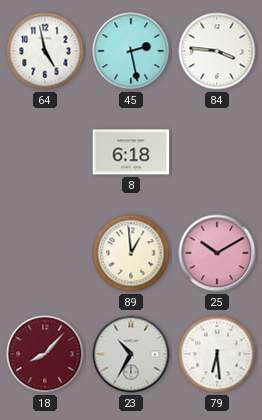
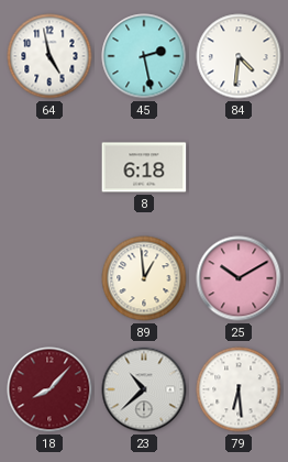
84: 3:46 -> 4:31
23: 10:35 -> 10:38
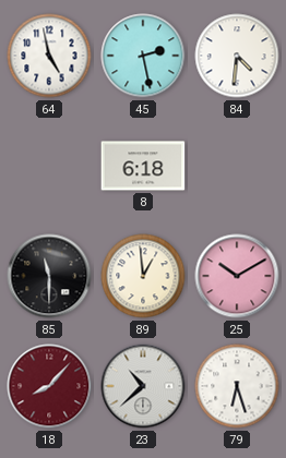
85: none -> 11:30
79: 6:29 -> 6:27
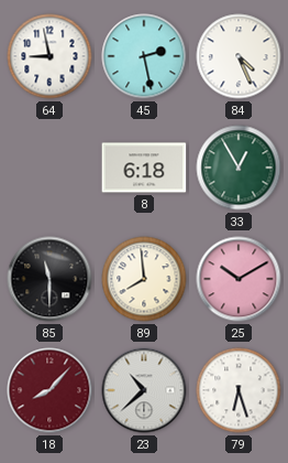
64: 4:58 -> 8:58
84: 4:31 -> 4:26
33: none -> 12:55
89: 12:59 -> 7:59
